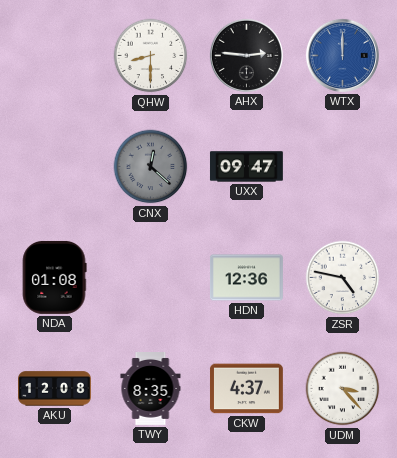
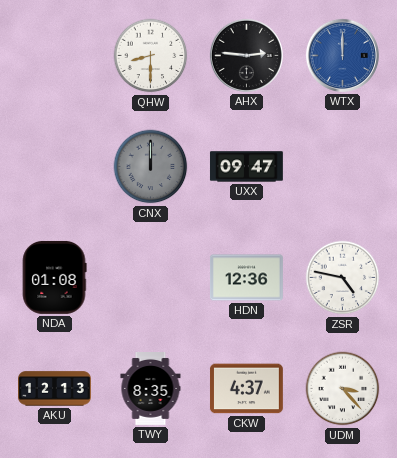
CNX: 12:22 -> 12:00
AKU: 12:08 -> 12:13
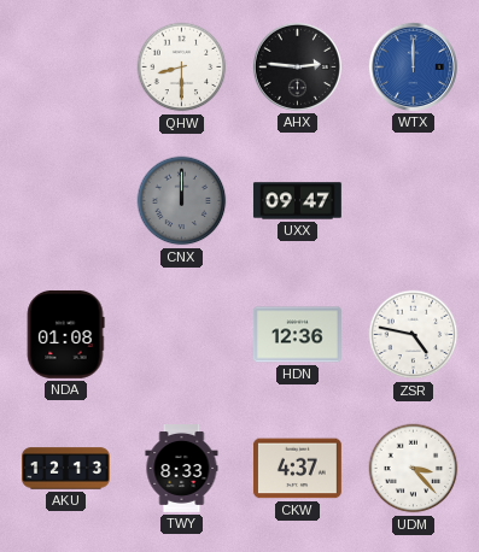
TWY: 8:35 -> 8:33
